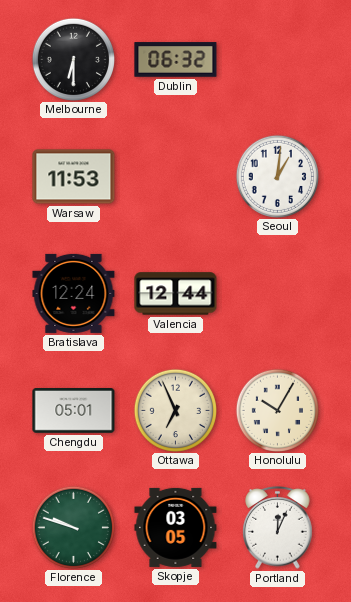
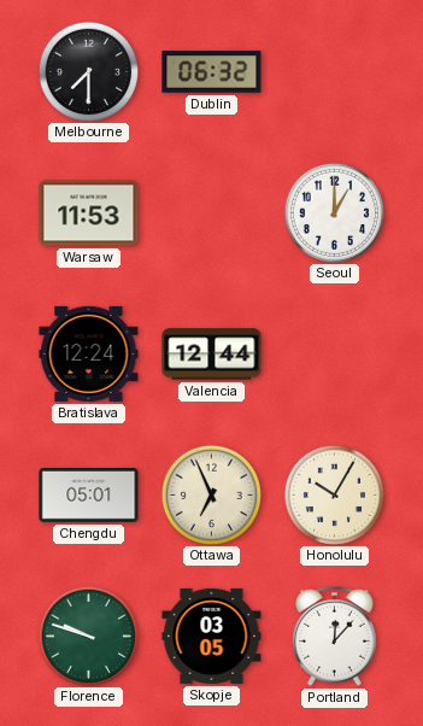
Melbourne: 6:30 -> 7:30
Seoul: 1:01 -> 1:00
Portland: 12:04 -> 12:07
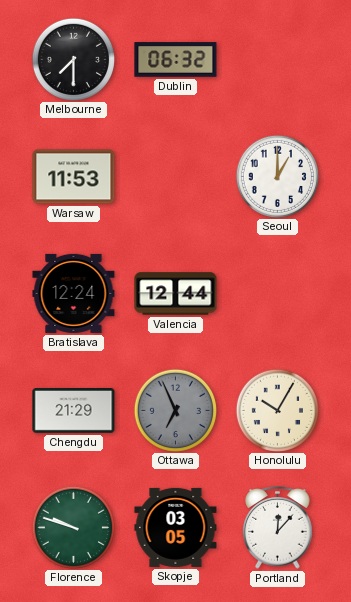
Chengdu: 05:01 -> 21:29
Ottawa dial: cream -> grey
